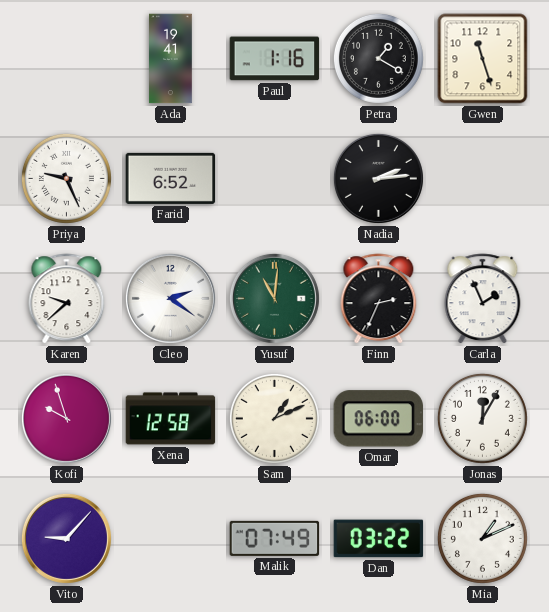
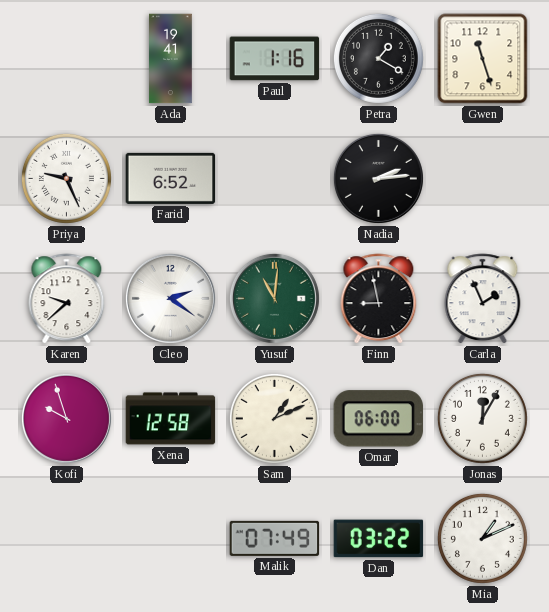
Finn: 2:34 -> 8:58
Vito: 9:07 -> none
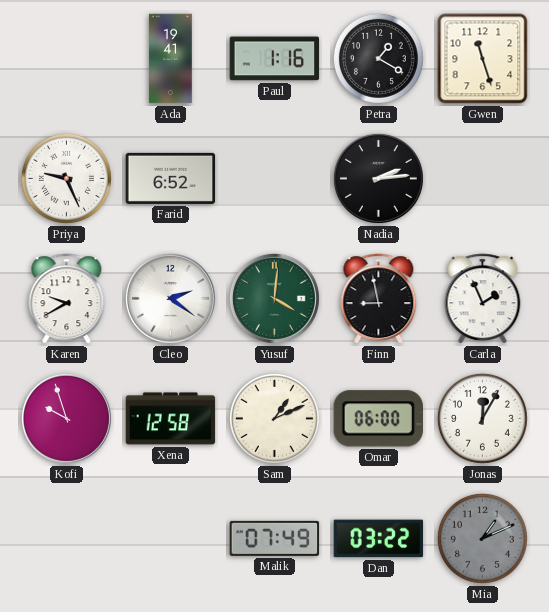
Karen: 9:38 -> 9:40
Yusuf: 11:01 -> 4:01
Mia dial: white -> grey
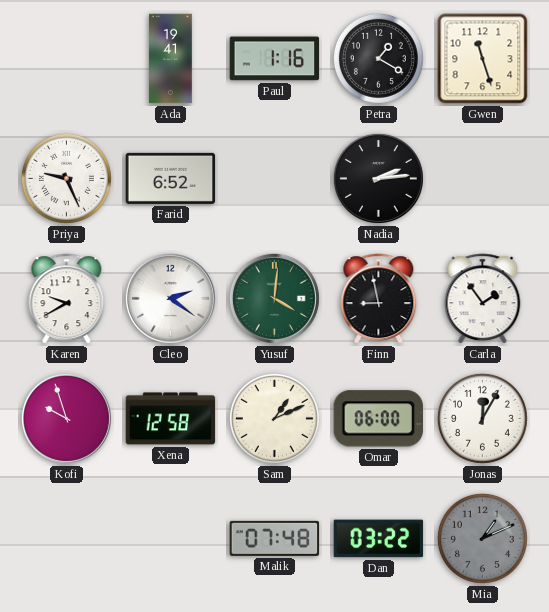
Carla: 1:56 -> 1:54
Malik: 07:49 -> 07:48
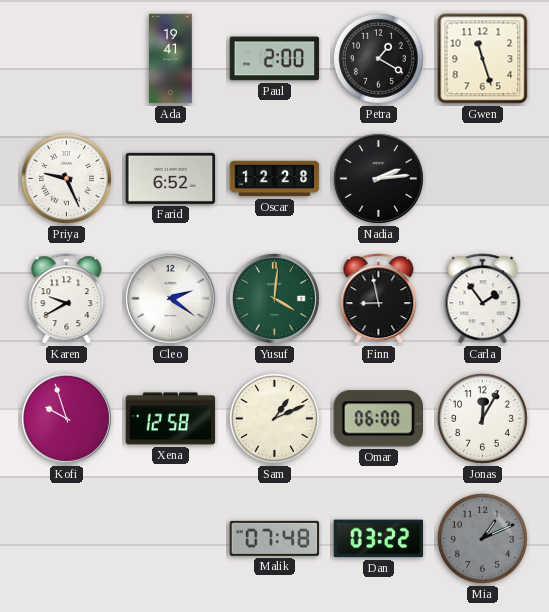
Paul: 1:16 -> 2:00
Oscar: none -> 12:28
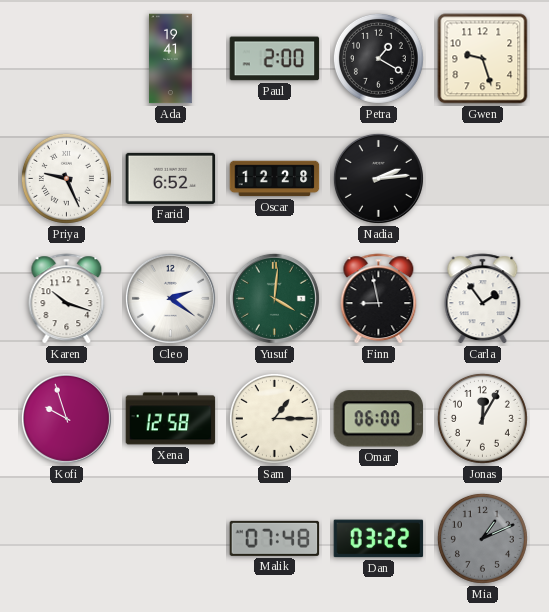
Gwen: 11:27 -> 9:27
Karen: 9:40 -> 10:18
Sam: 1:11 -> 1:15
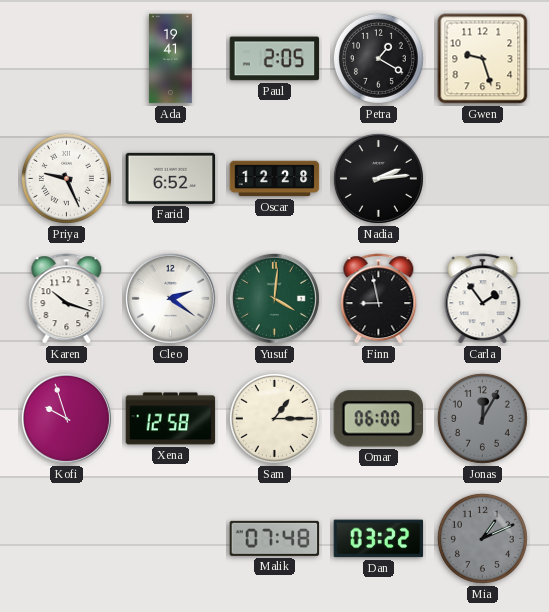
Paul: 2:00 -> 2:05
Jonas dial: white -> grey
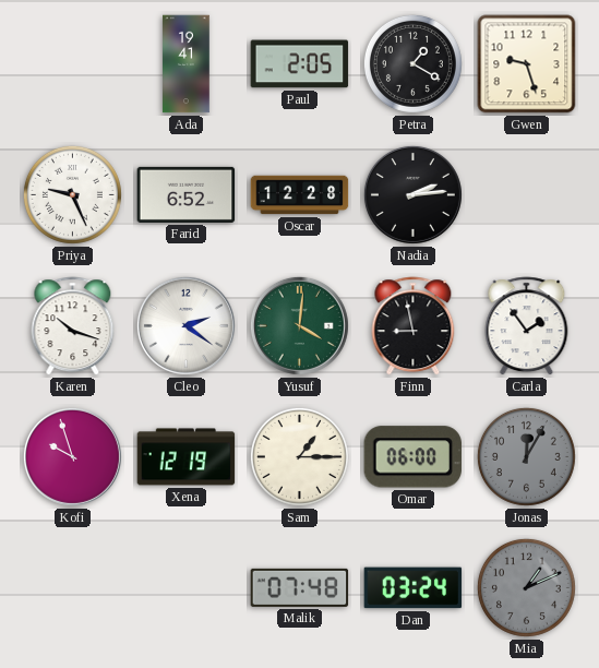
Xena: 12:58 -> 12:19
Dan: 03:22 -> 03:24
